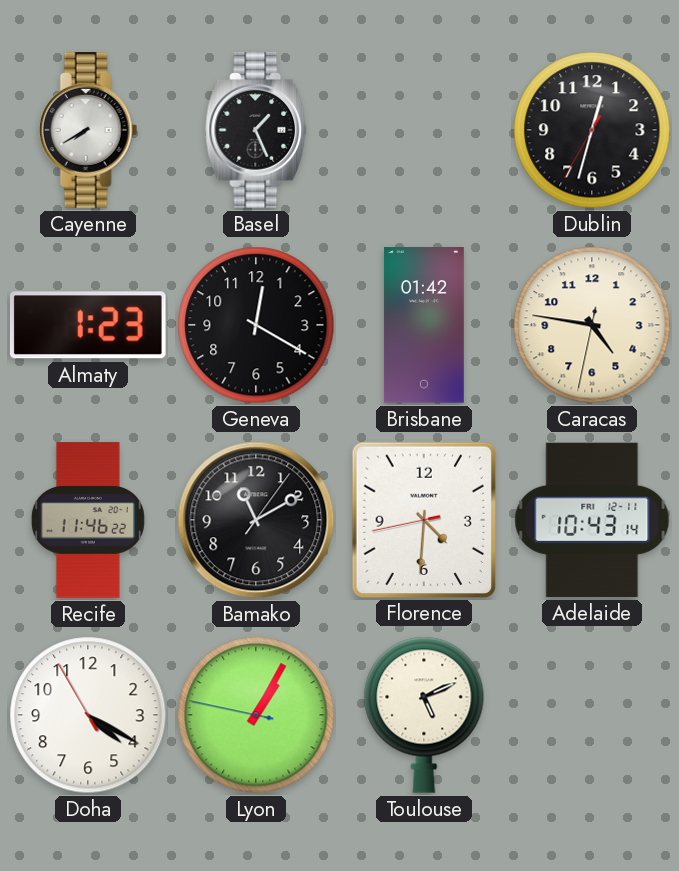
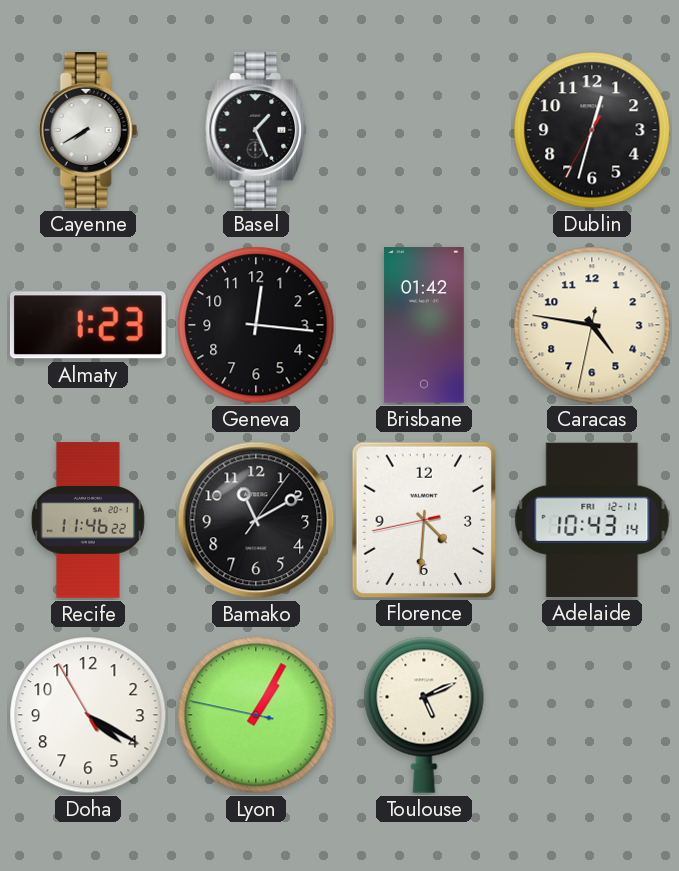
Geneva: 12:20 -> 12:16
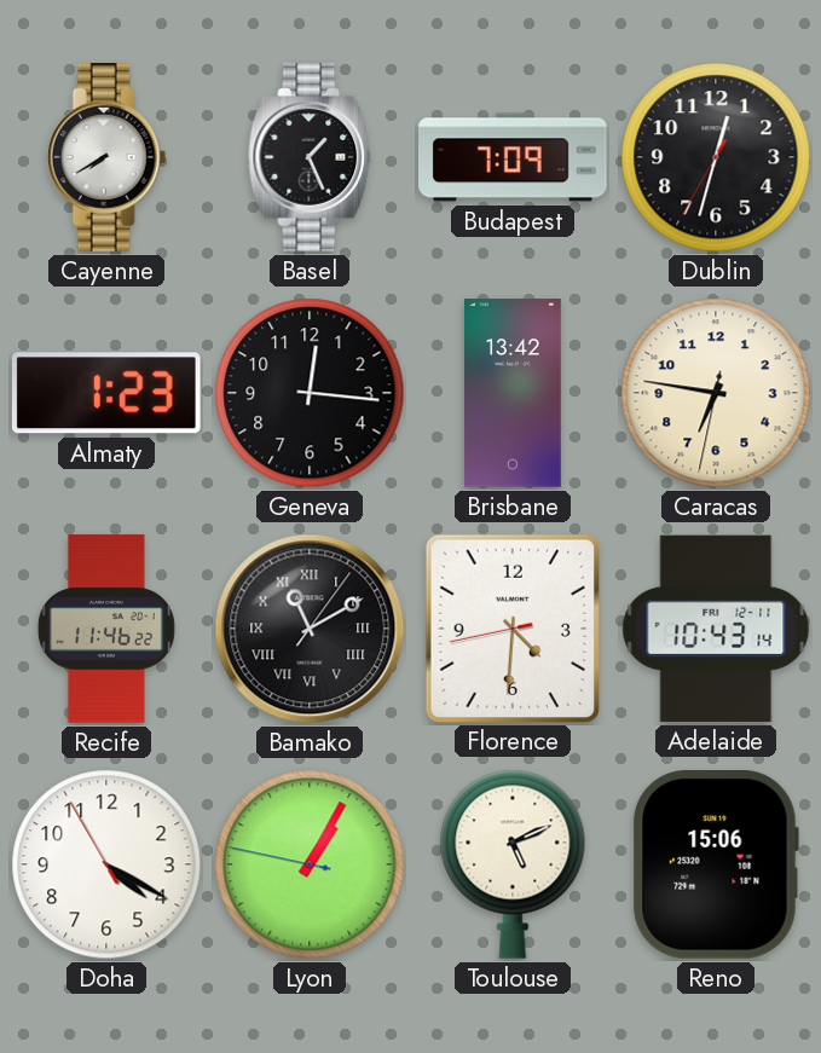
Budapest: none -> 7:09
Brisbane: 01:42 -> 13:42
Caracas: 4:46 -> 6:46
Bamako numerals: Arabic -> Roman
Reno: none -> 15:06
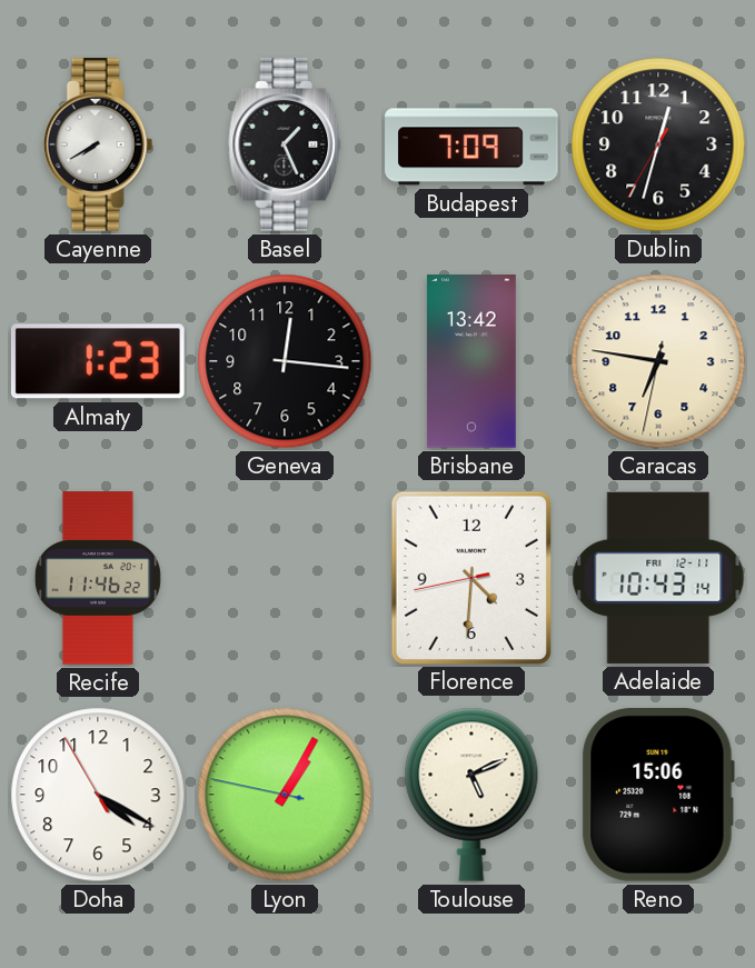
Bamako: 11:10 -> none
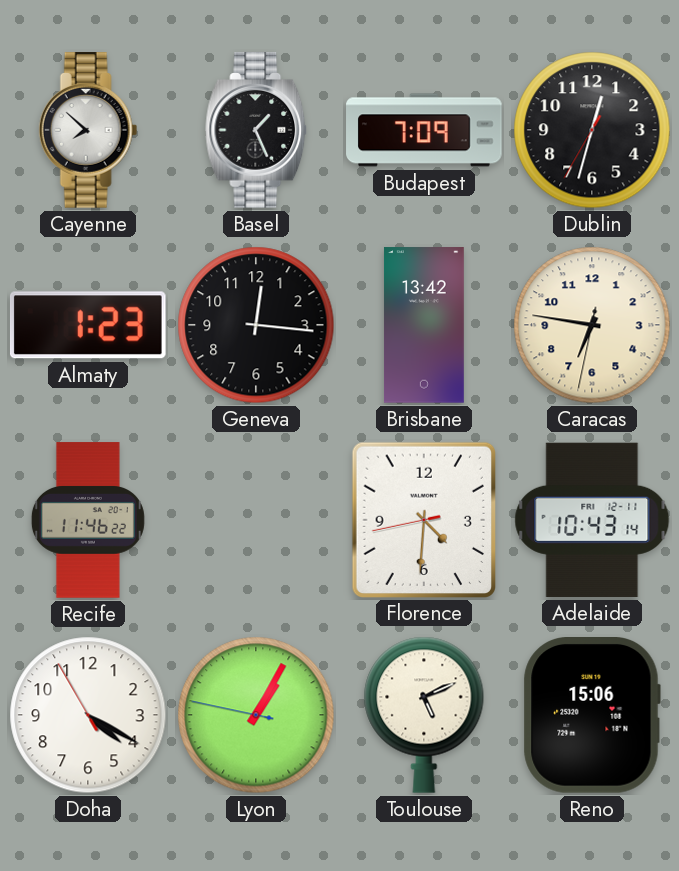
Cayenne: 7:40 -> 7:52
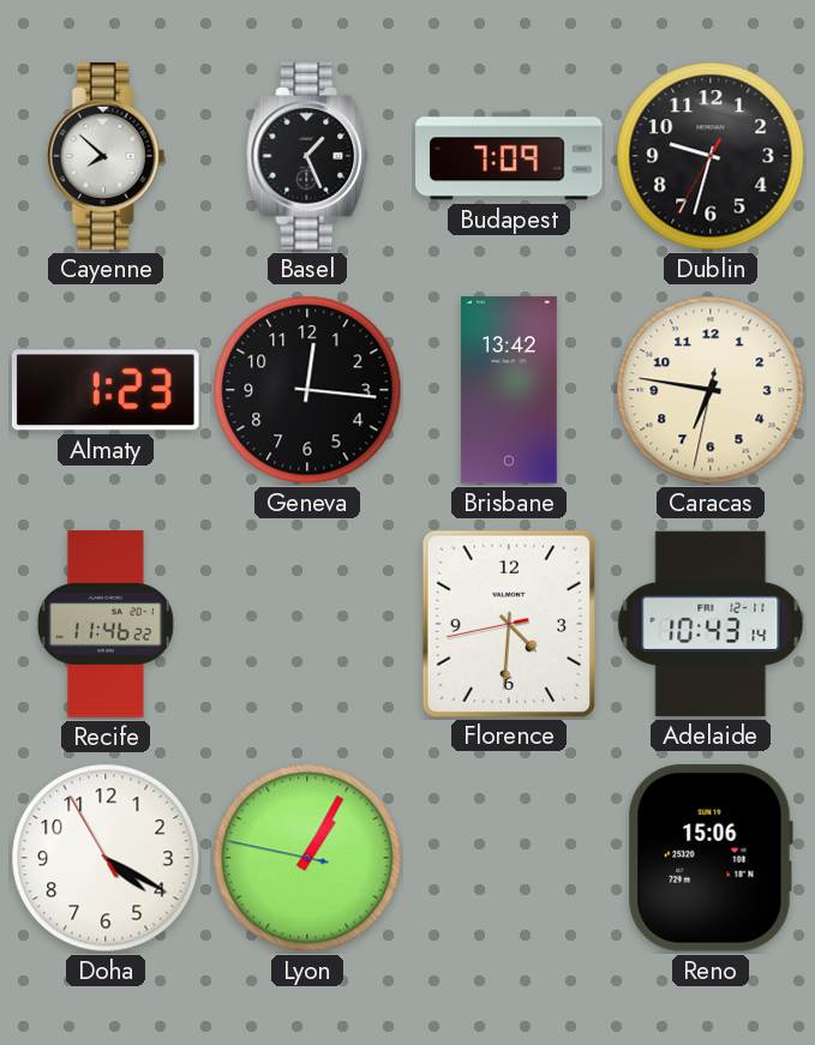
Dublin: 12:32 -> 9:32
Toulouse: 5:11 -> none
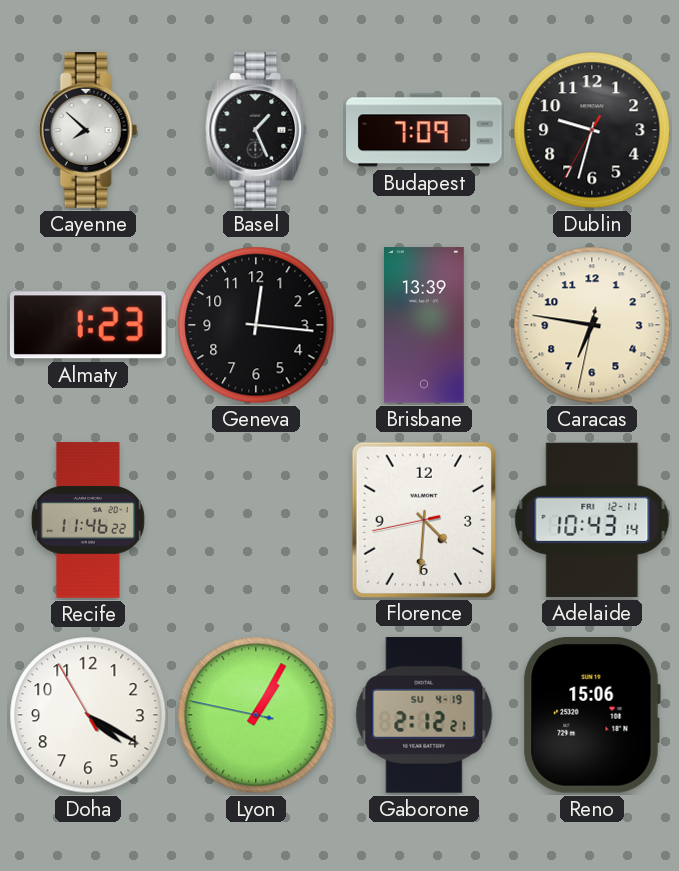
Brisbane: 13:42 -> 13:39
Gaborone: none -> 2:12
